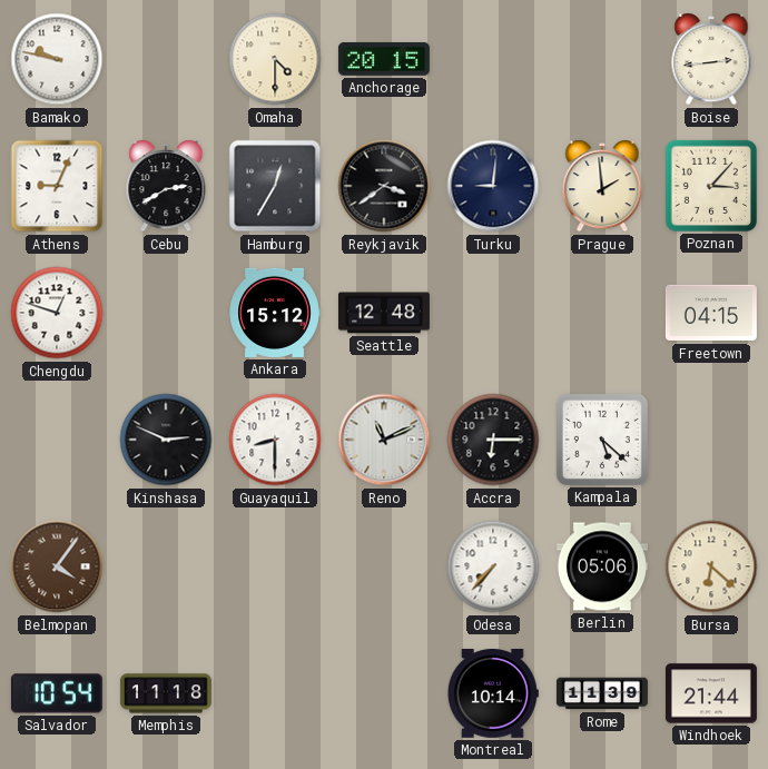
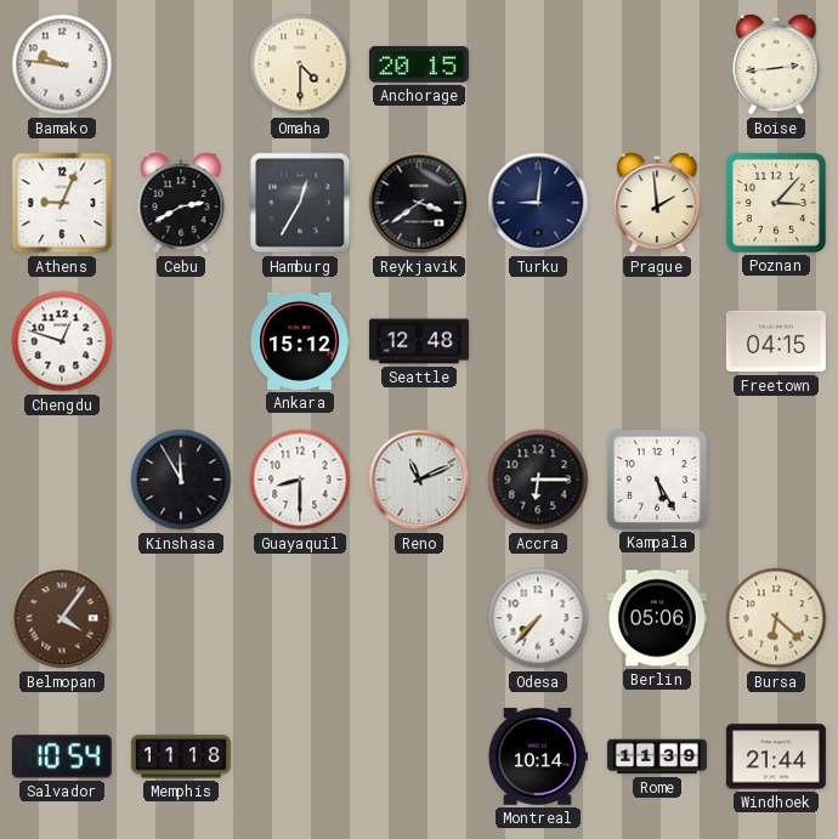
Bamako: 9:47 -> 9:46
Kinshasa: 2:49 -> 11:55
Kampala: 5:22 -> 5:25
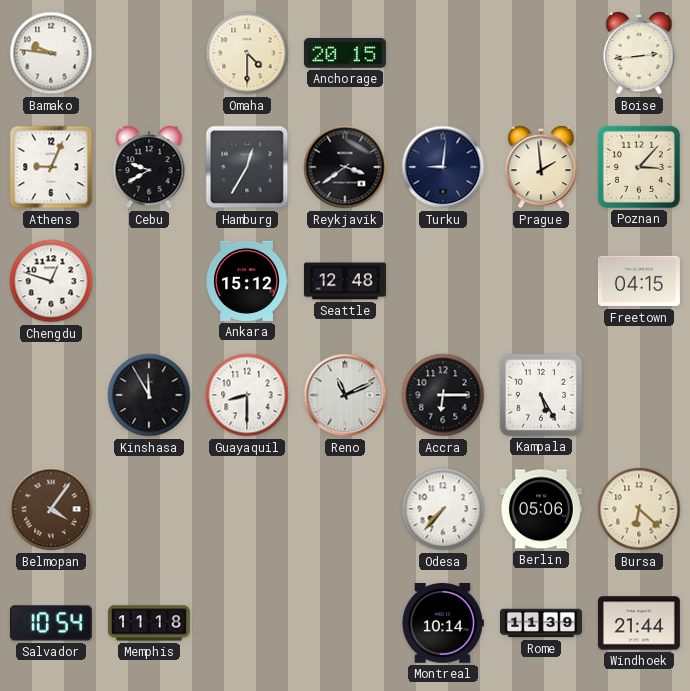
Cebu: 2:40 -> 9:40
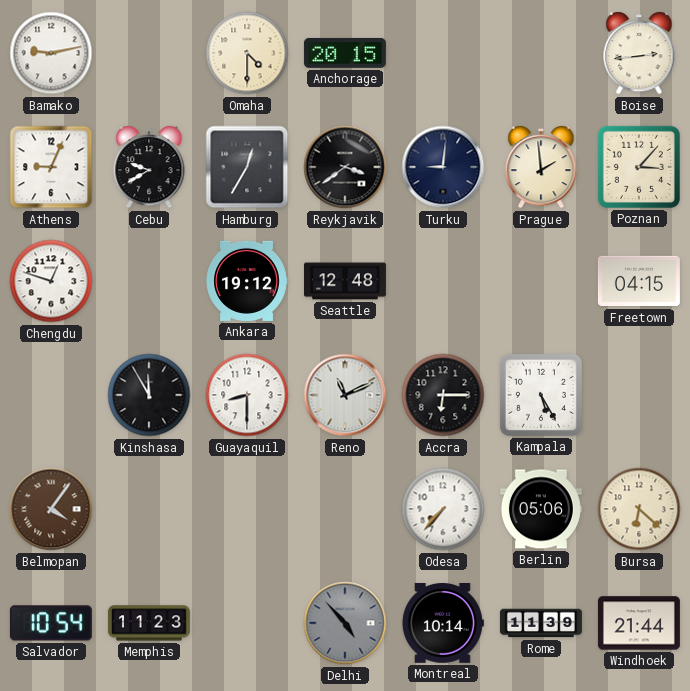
Bamako: 9:46 -> 9:13
Ankara: 15:12 -> 19:12
Memphis: 11:18 -> 11:23
Delhi: none -> 4:53
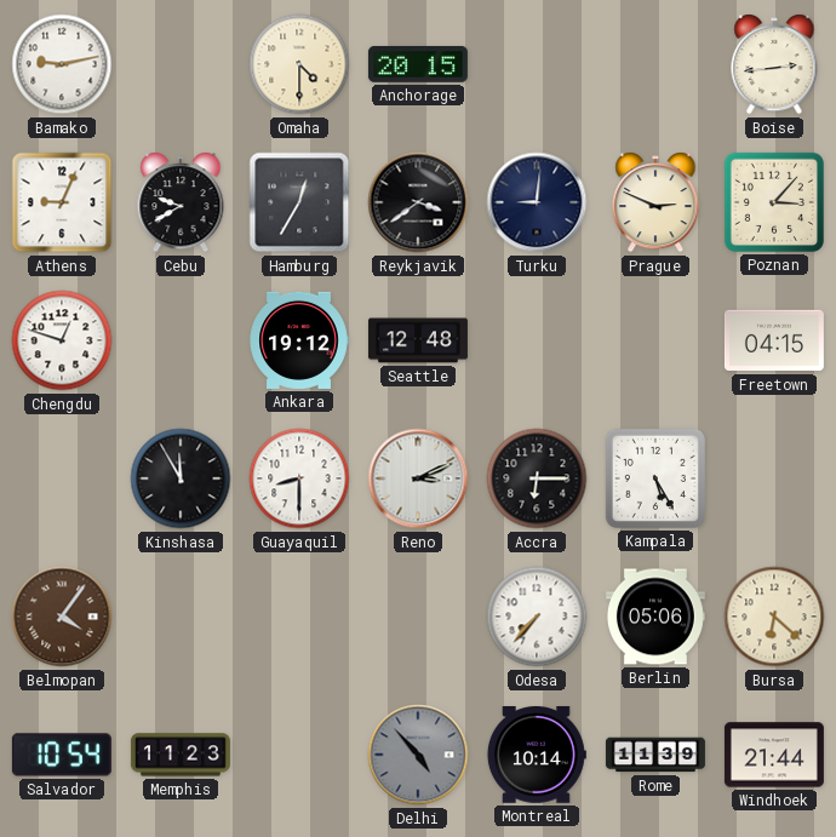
Prague: 1:59 -> 2:49
Reno: 11:11 -> 3:11
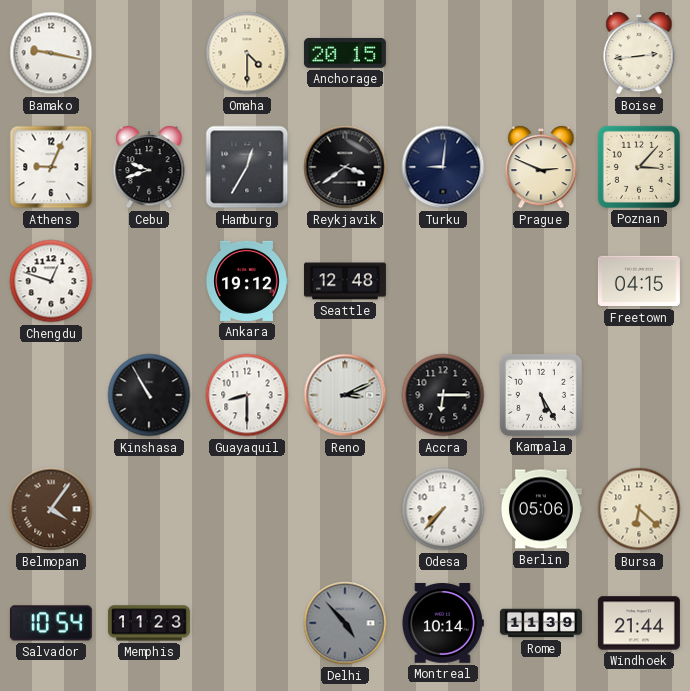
Bamako: 9:13 -> 9:17
Cebu: 9:40 -> 9:42
Kinshasa: 11:55 -> 10:55
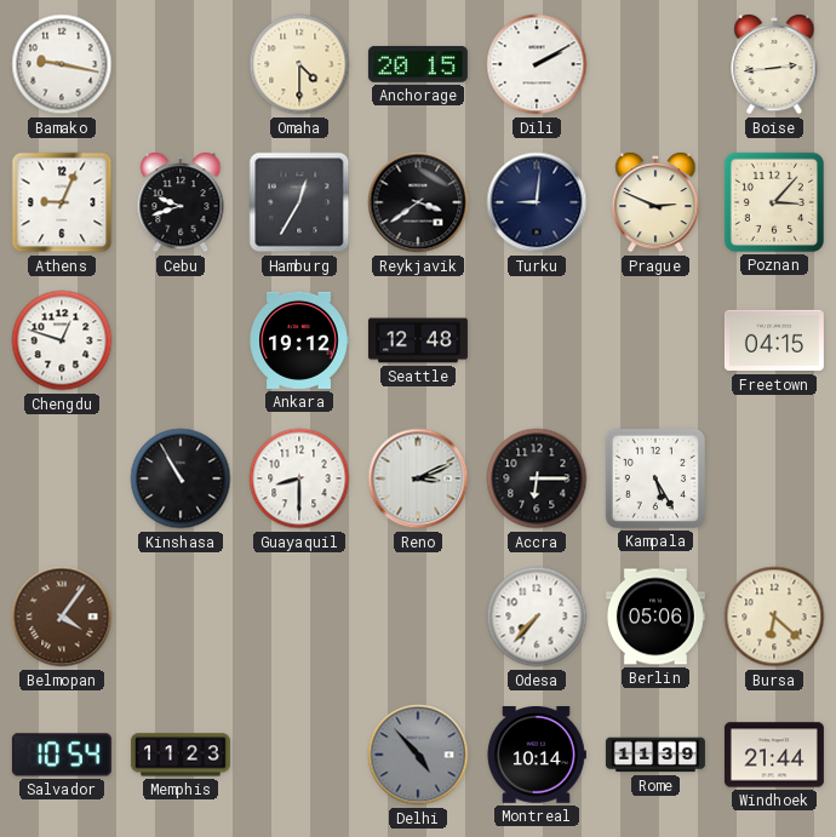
Dili: none -> 2:10
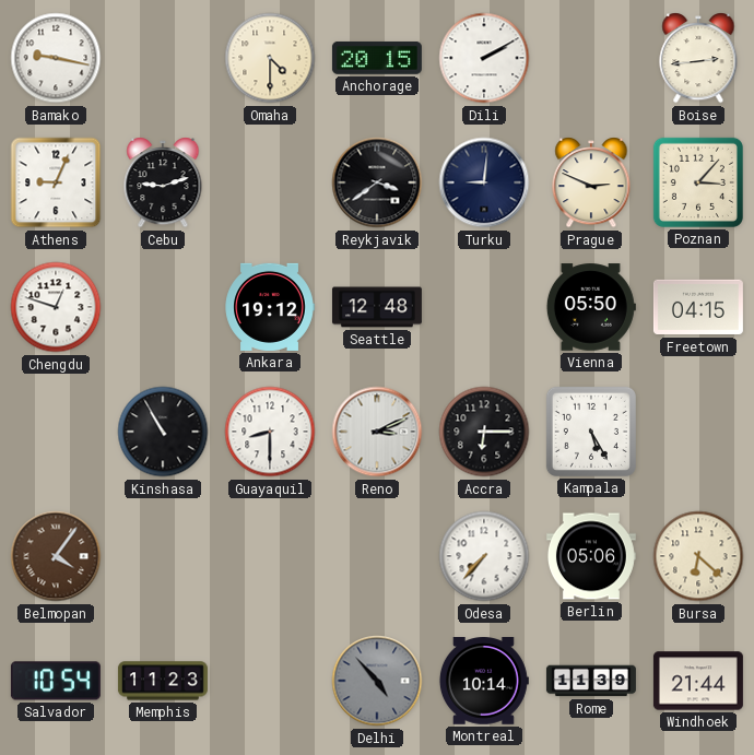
Cebu: 9:42 -> 9:12
Hamburg: 12:35 -> none
Vienna: none -> 05:50
